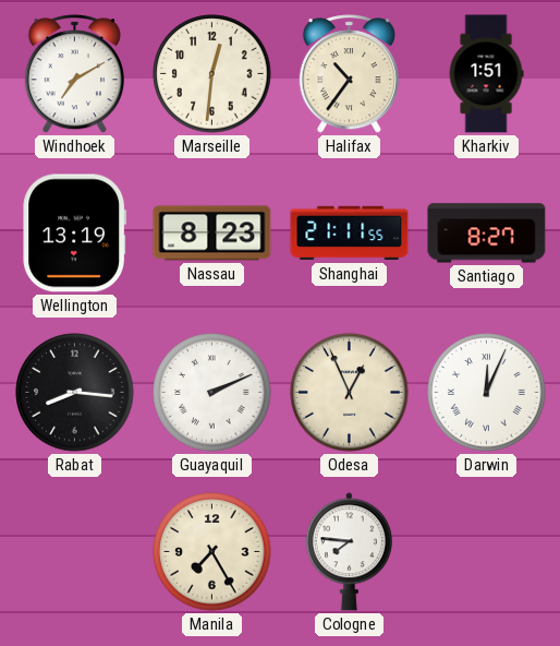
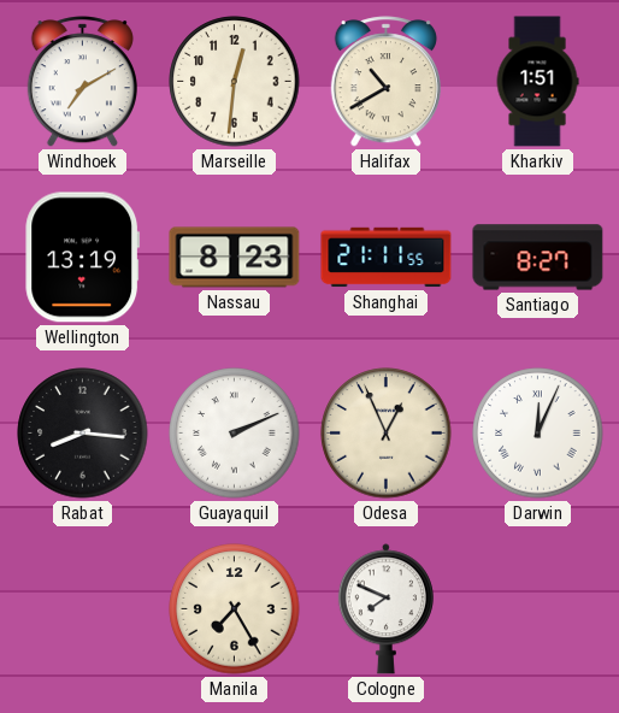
Halifax: 10:36 -> 10:40
Cologne: 7:46 -> 7:49
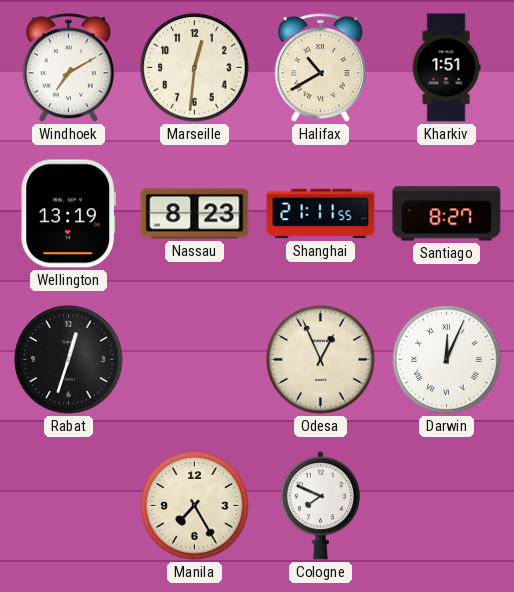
Rabat: 8:16 -> 12:33
Guayaquil: 2:11 -> none
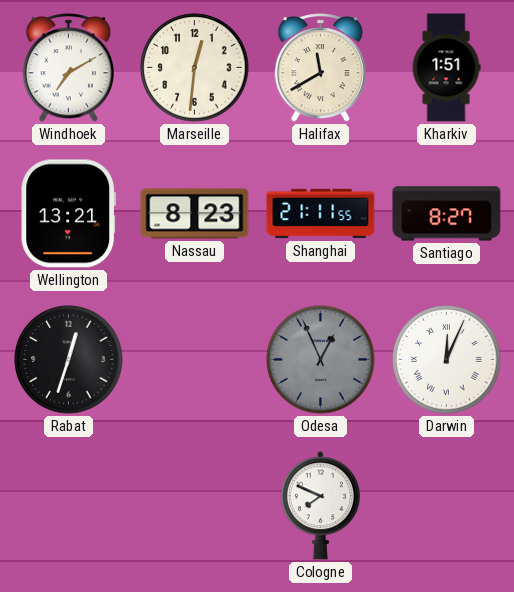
Halifax: 10:40 -> 11:40
Wellington: 13:19 -> 13:21
Odesa dial: cream -> grey
Manila: 7:25 -> none
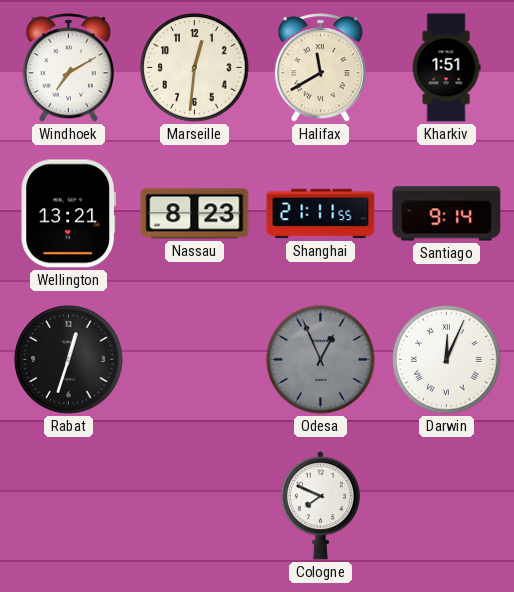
Santiago: 8:27 -> 9:14
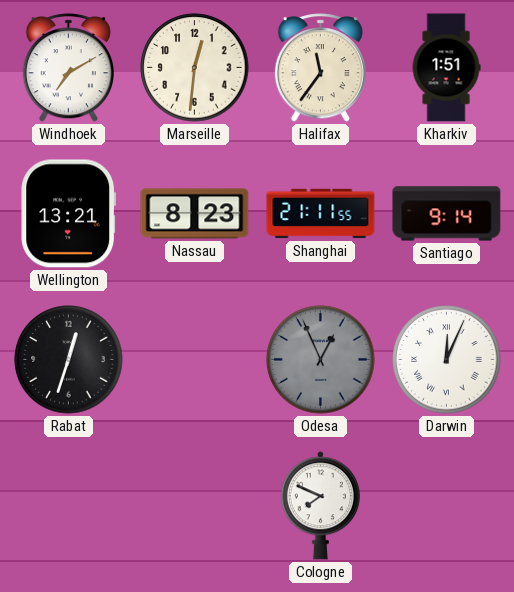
Halifax: 11:40 -> 11:36
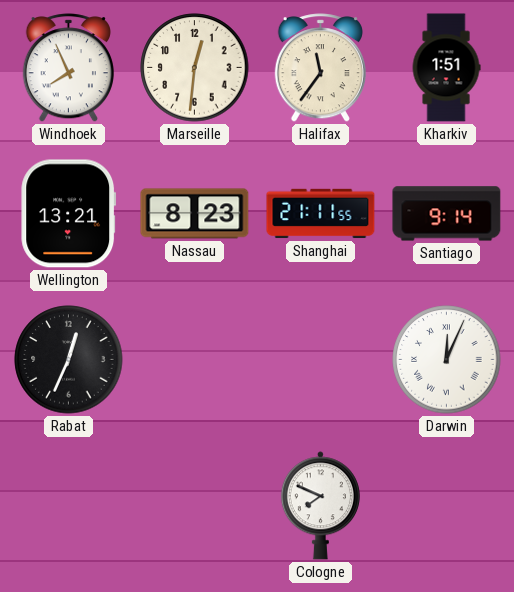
Windhoek: 7:10 -> 7:56
Rabat: 12:33 -> 12:34
Odesa: 12:56 -> none
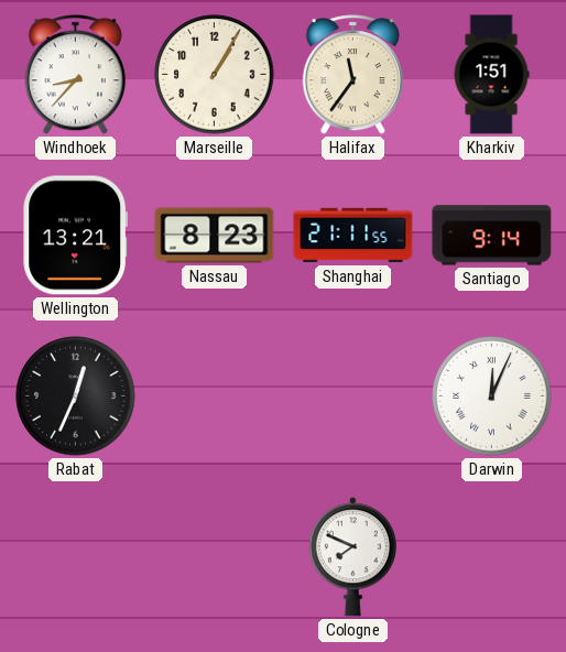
Windhoek: 7:56 -> 8:37
Marseille: 12:31 -> 1:05
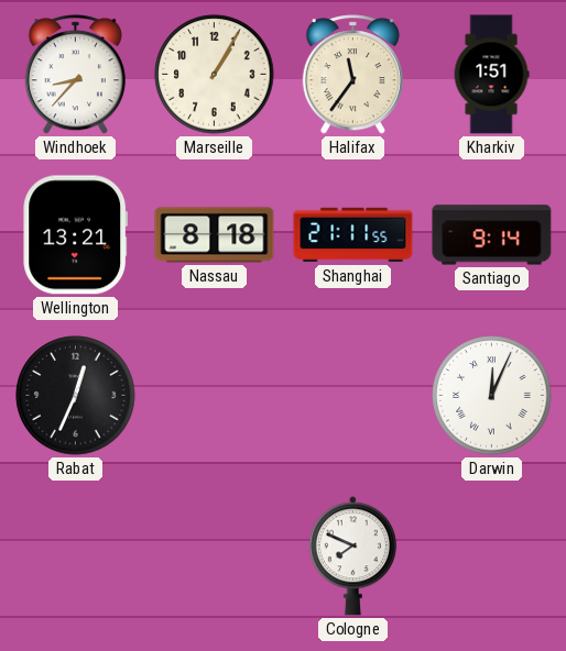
Nassau: 8:23 -> 8:18
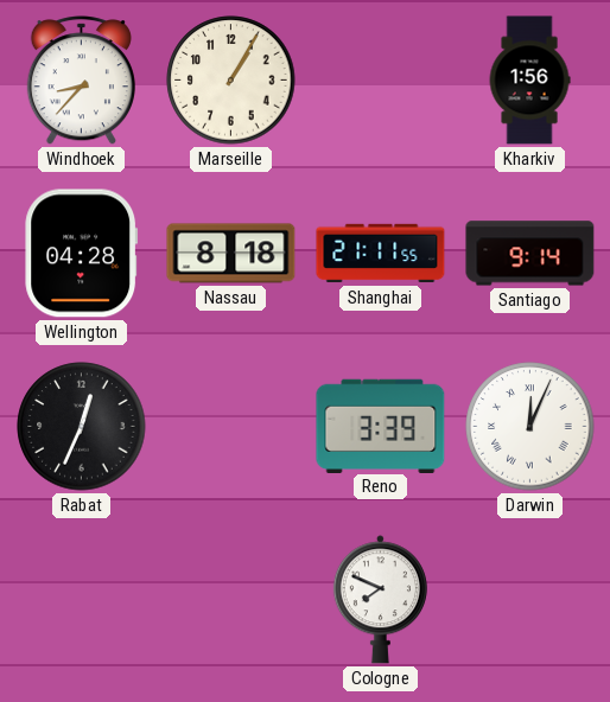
Halifax: 11:36 -> none
Kharkiv: 1:51 -> 1:56
Wellington: 13:21 -> 04:28
Reno: none -> 3:39
